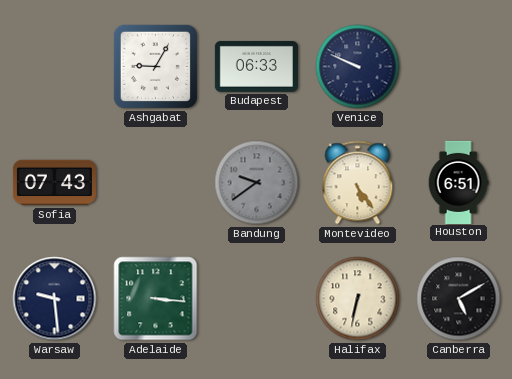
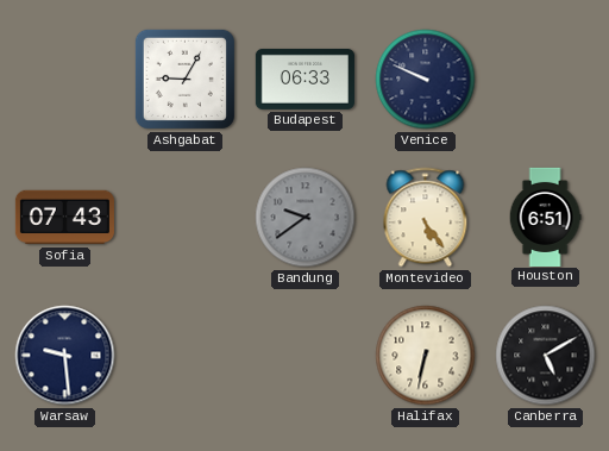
Adelaide: 3:16 -> none
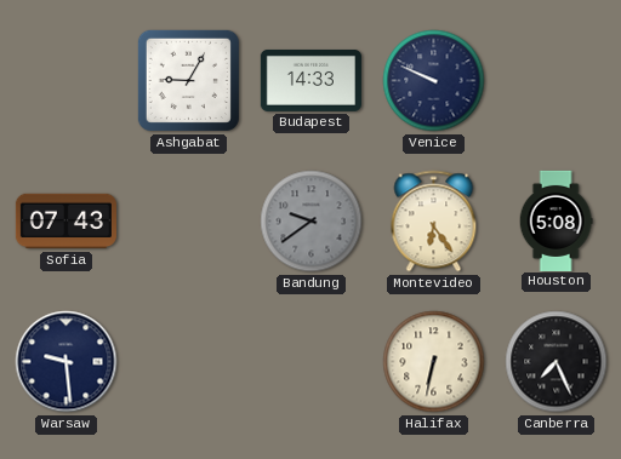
Budapest: 06:33 -> 14:33
Montevideo: 5:24 -> 6:24
Houston: 6:51 -> 5:08
Canberra: 5:10 -> 7:26
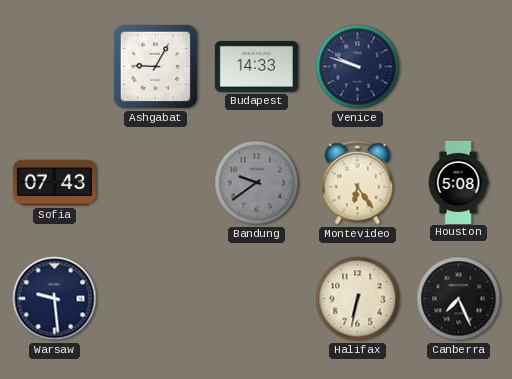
Venice: 9:49 -> 9:48
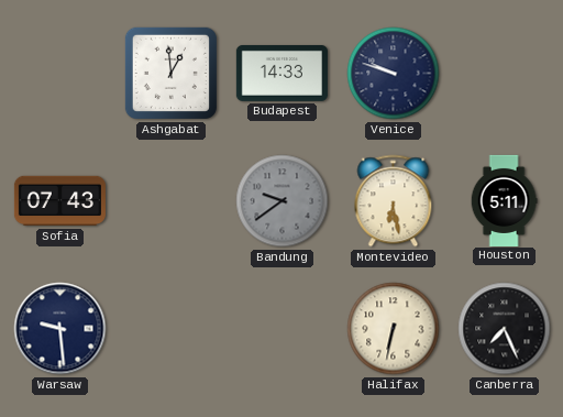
Ashgabat: 9:05 -> 12:59
Montevideo: 6:24 -> 6:28
Houston: 5:08 -> 5:11
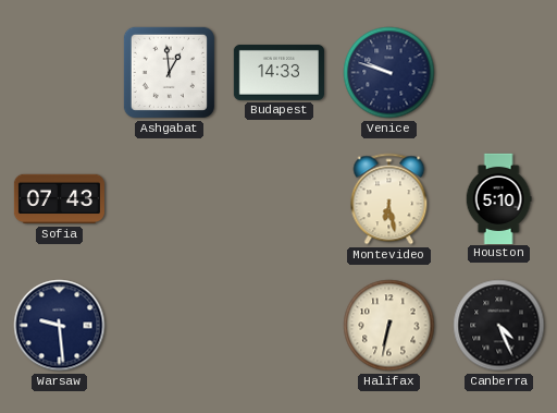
Bandung: 9:39 -> none
Houston: 5:11 -> 5:10
Canberra: 7:26 -> 4:26
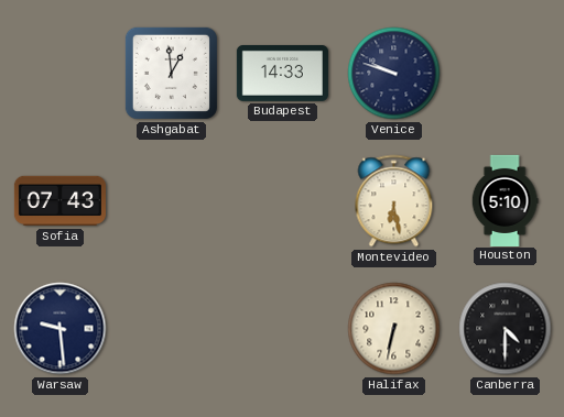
Canberra: 4:26 -> 4:30
